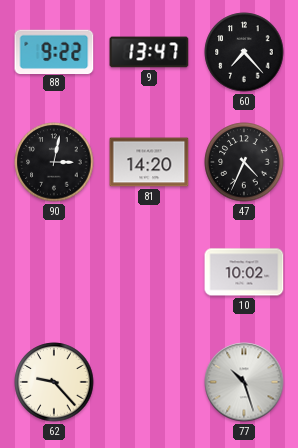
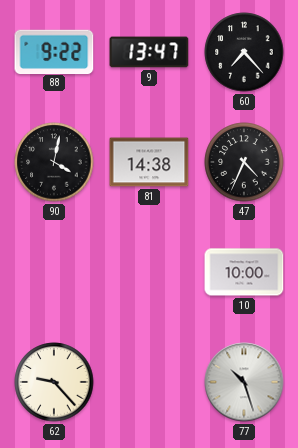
90: 3:02 -> 4:02
81: 14:20 -> 14:38
10: 10:02 -> 10:00
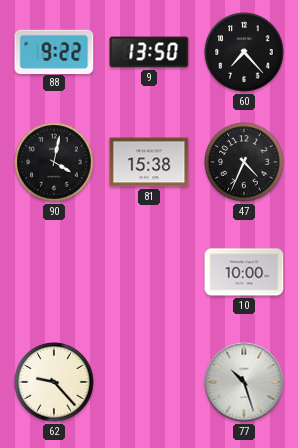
9: 13:47 -> 13:50
81: 14:38 -> 15:38
